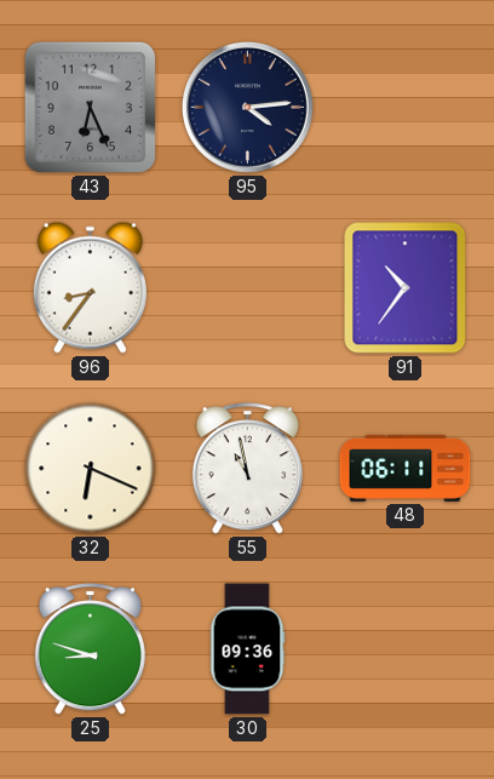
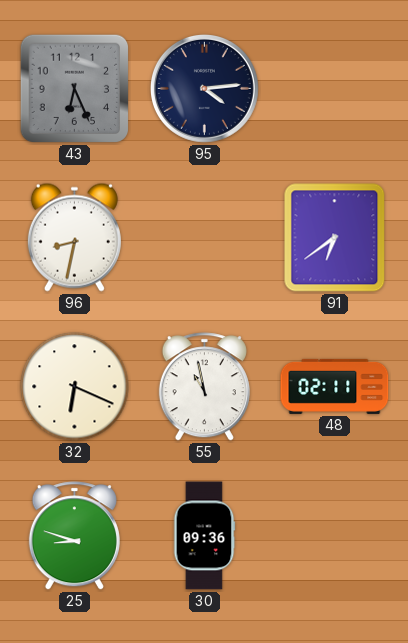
96: 8:36 -> 8:32
91: 10:36 -> 6:39
48: 06:11 -> 02:11
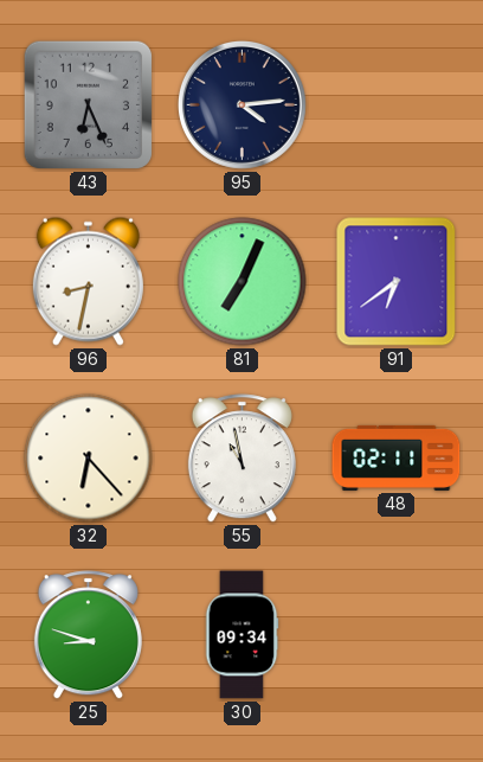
81: none -> 7:04
32: 6:19 -> 6:23
30: 09:36 -> 09:34
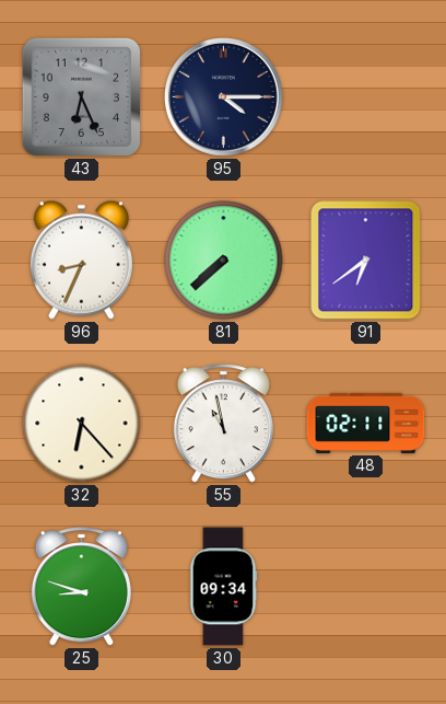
95: 4:14 -> 4:15
96: 8:32 -> 8:34
81: 7:04 -> 7:38
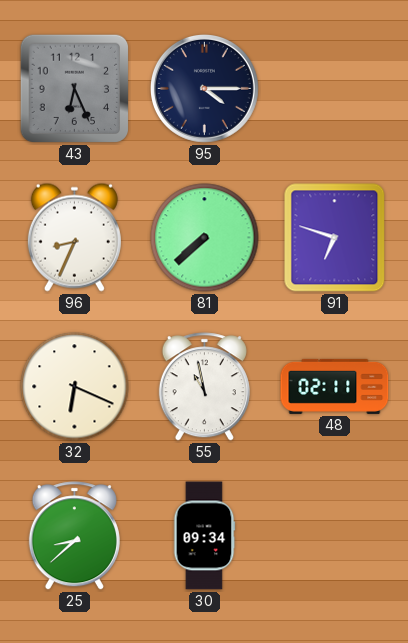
91: 6:39 -> 6:48
32: 6:23 -> 6:19
25: 8:48 -> 8:38
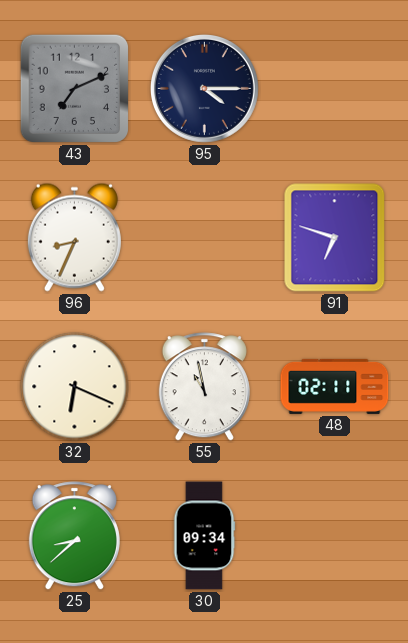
43: 6:26 -> 7:11
81: 7:38 -> none
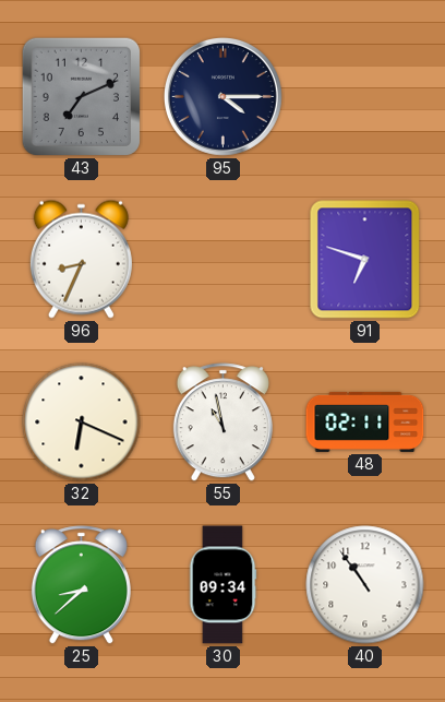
40: none -> 10:54
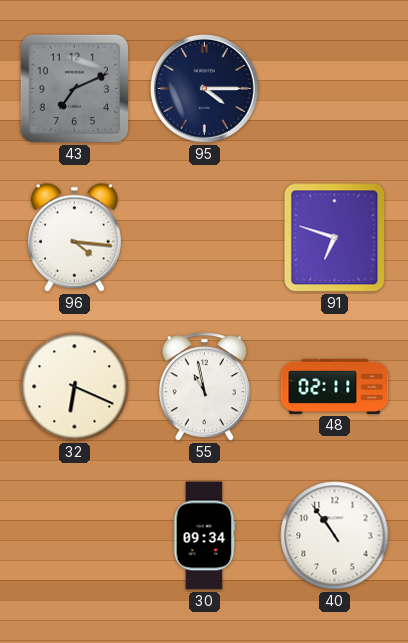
96: 8:34 -> 4:16
25: 8:38 -> none
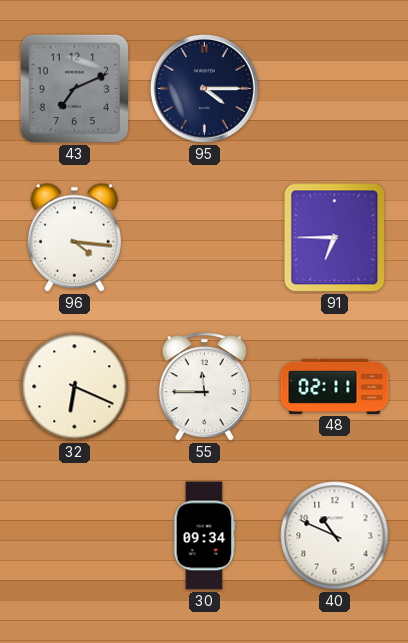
91: 6:48 -> 6:45
55: 10:58 -> 11:45
40: 10:54 -> 10:49
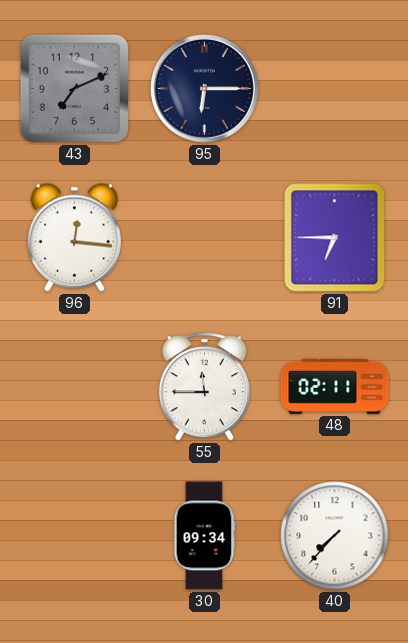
95: 4:15 -> 6:15
96: 4:16 -> 12:16
32: 6:19 -> none
40: 10:49 -> 7:37
